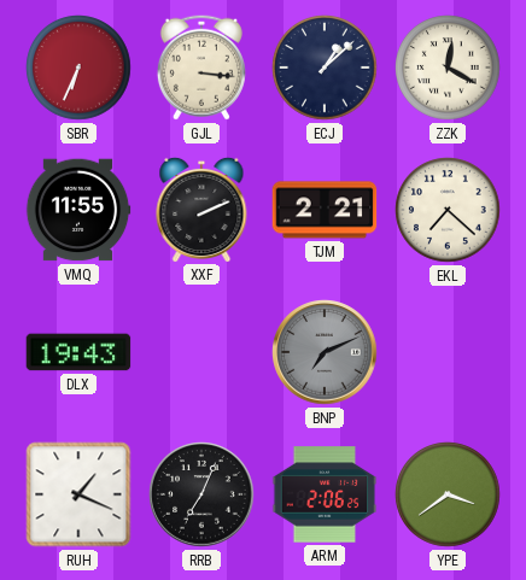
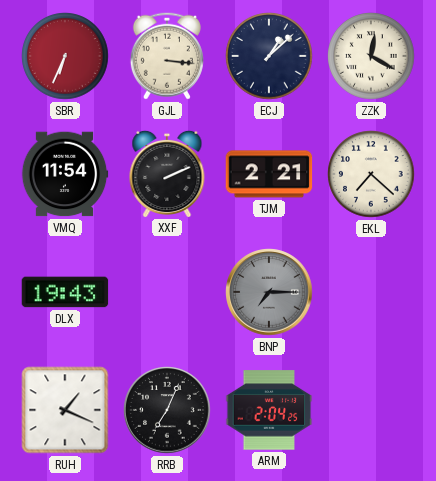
VMQ: 11:55 -> 11:54
BNP: 7:11 -> 7:15
ARM: 2:06 -> 2:04
YPE: 3:39 -> none
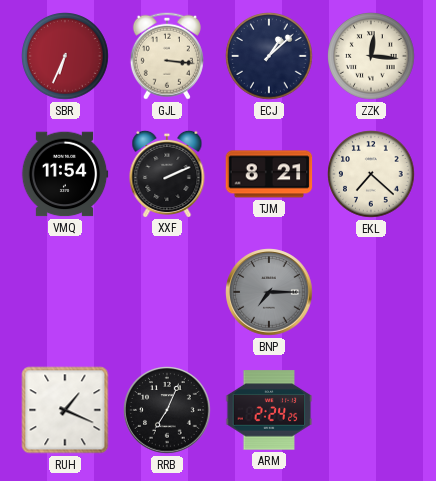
ZZK: 12:20 -> 12:16
TJM: 2:21 -> 8:21
DLX: 19:43 -> none
ARM: 2:04 -> 2:24
